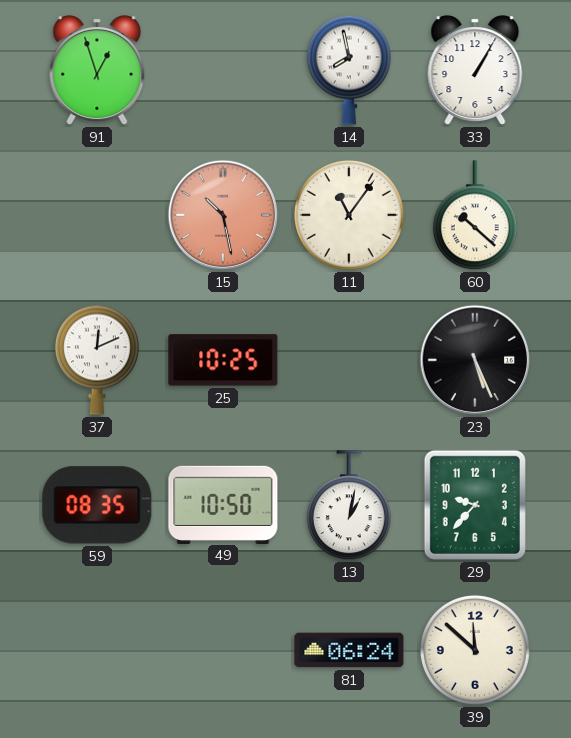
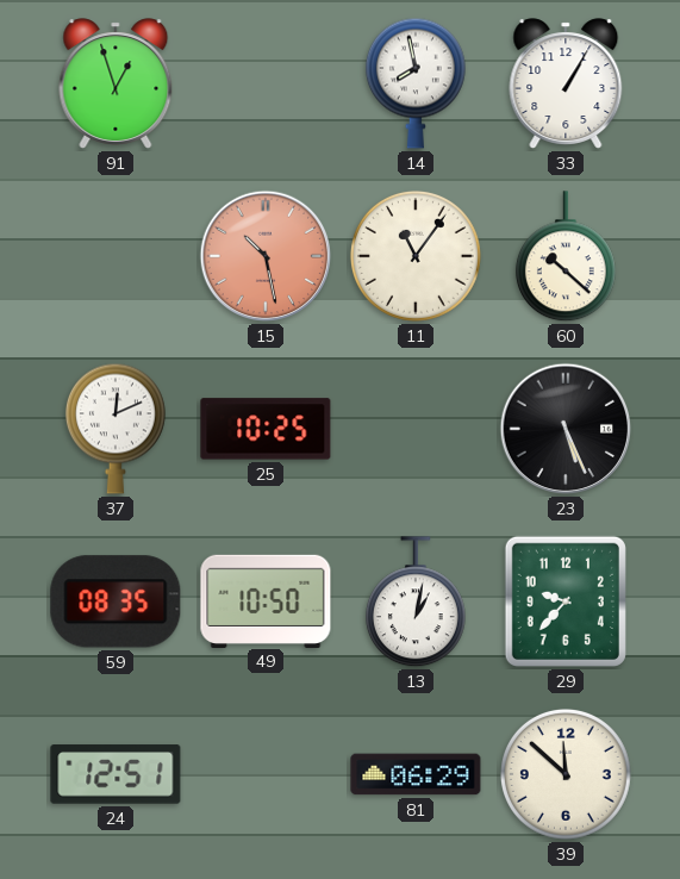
24: none -> 12:51
81: 06:24 -> 06:29
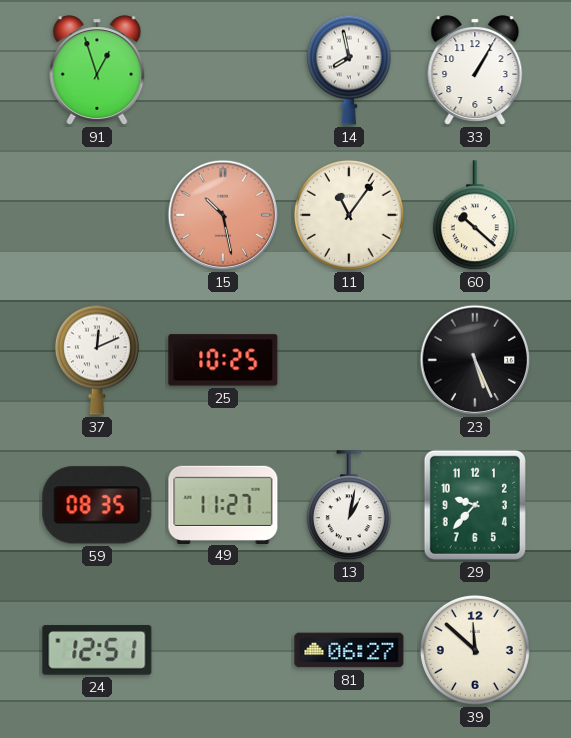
49: 10:50 -> 11:27
81: 06:29 -> 06:27
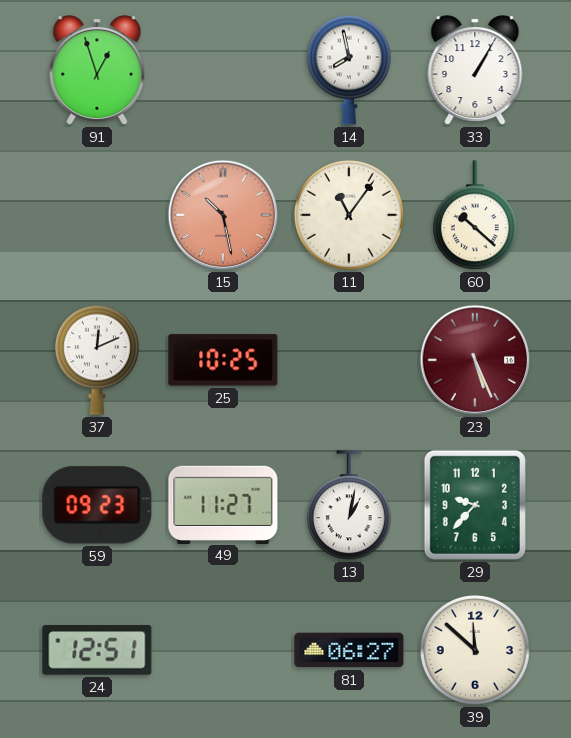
23 dial: black -> burgundy
59: 08:35 -> 09:23
